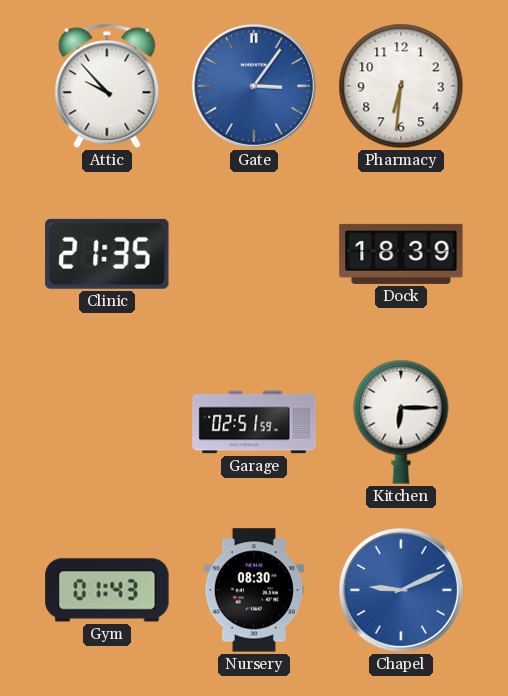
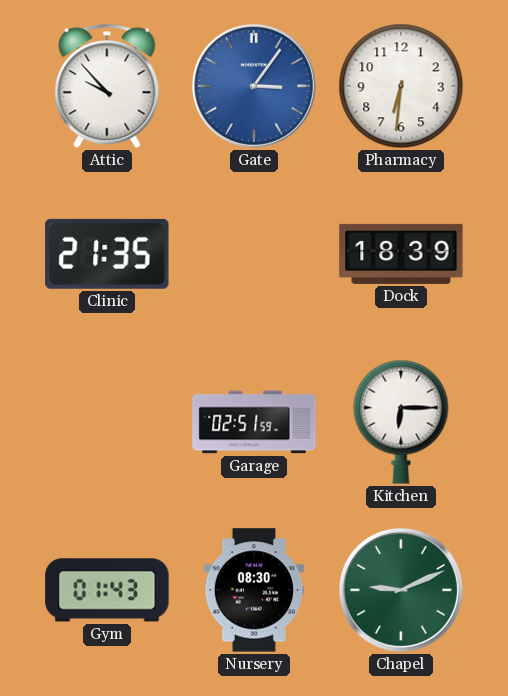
Chapel dial: blue -> green
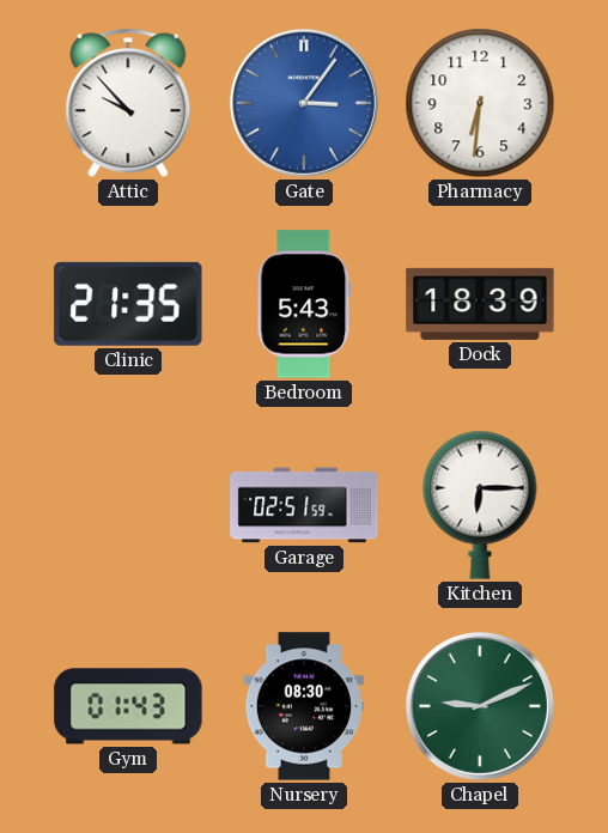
Bedroom: none -> 5:43
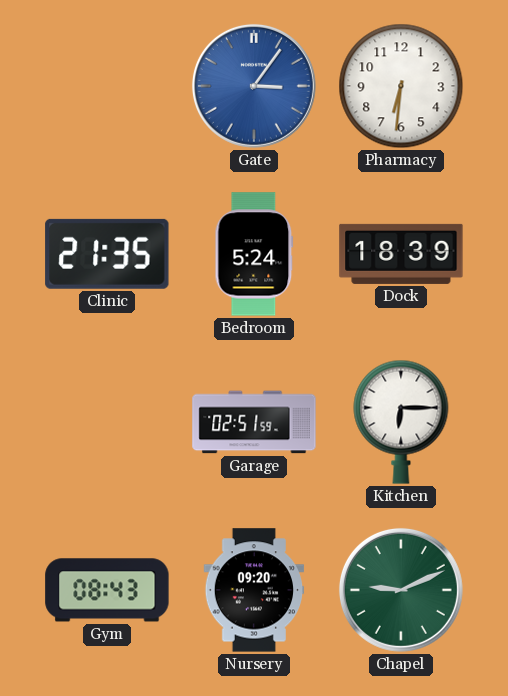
Attic: 9:53 -> none
Bedroom: 5:43 -> 5:24
Gym: 01:43 -> 08:43
Nursery: 08:30 -> 09:20
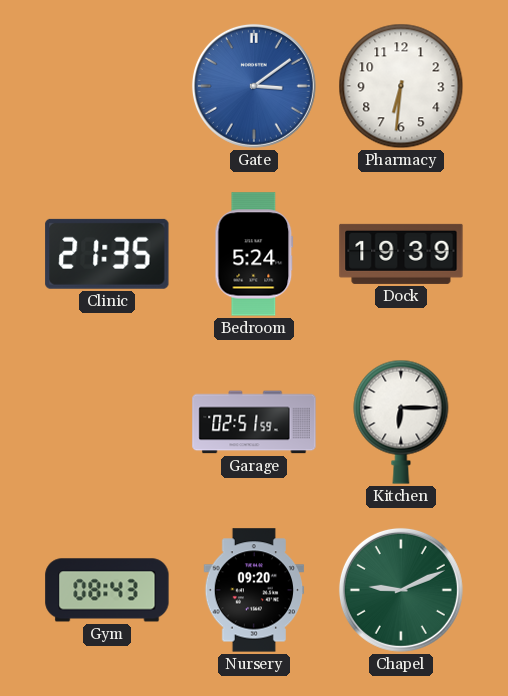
Gate: 3:06 -> 3:09
Dock: 18:39 -> 19:39
